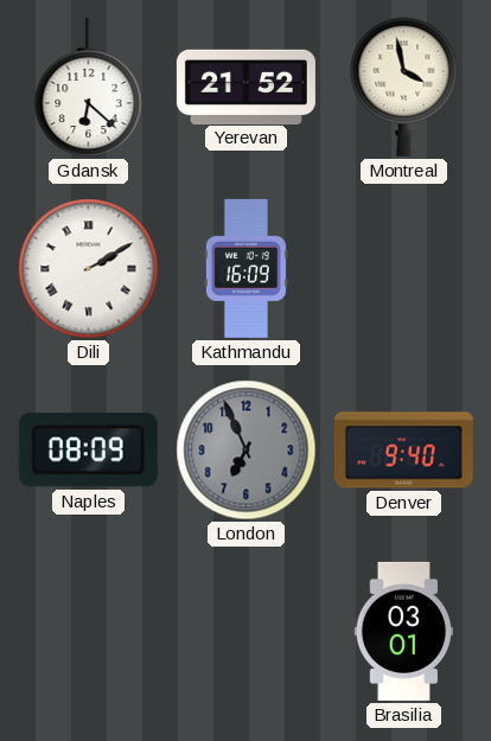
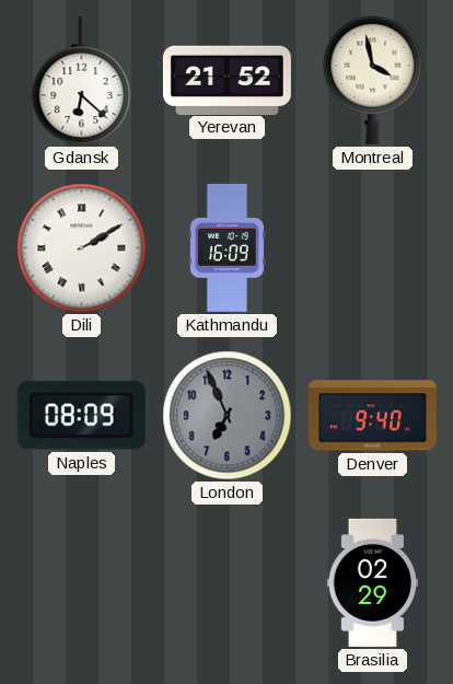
Brasilia: 03:01 -> 02:29
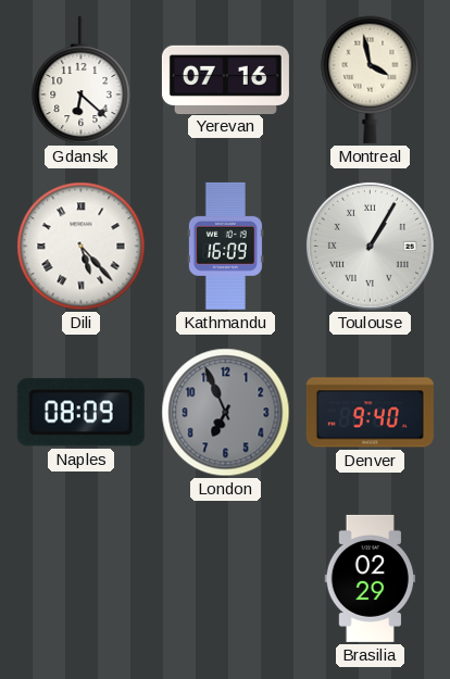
Yerevan: 21:52 -> 07:16
Dili: 2:10 -> 5:23
Toulouse: none -> 1:05
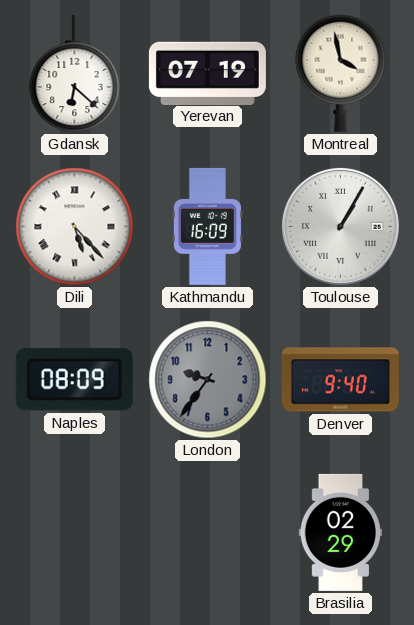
Yerevan: 07:16 -> 07:19
London: 6:56 -> 9:36
